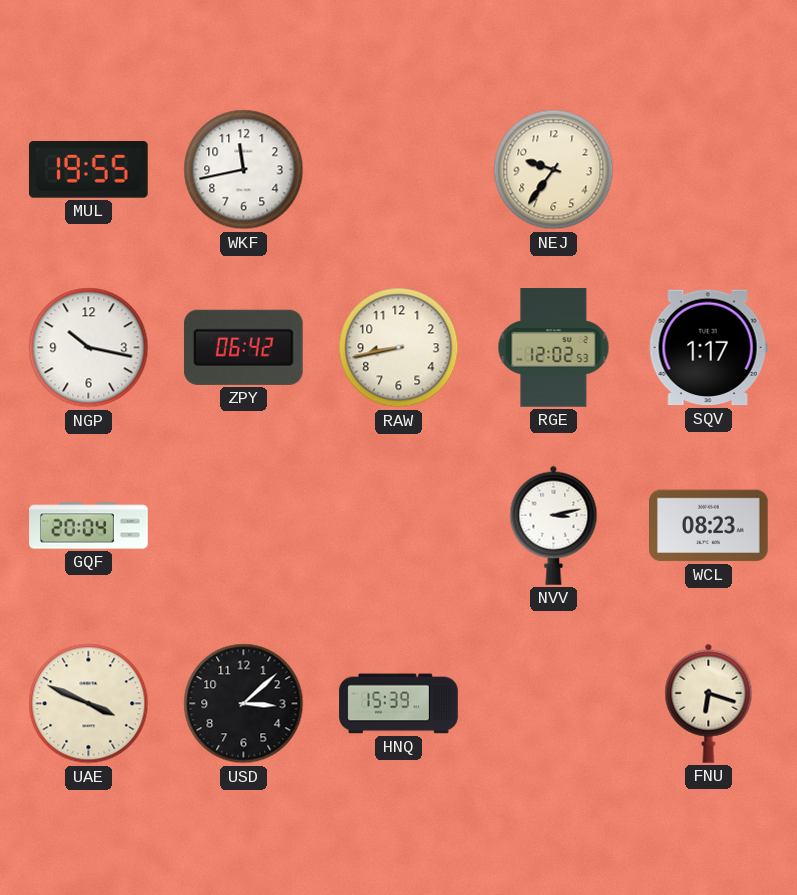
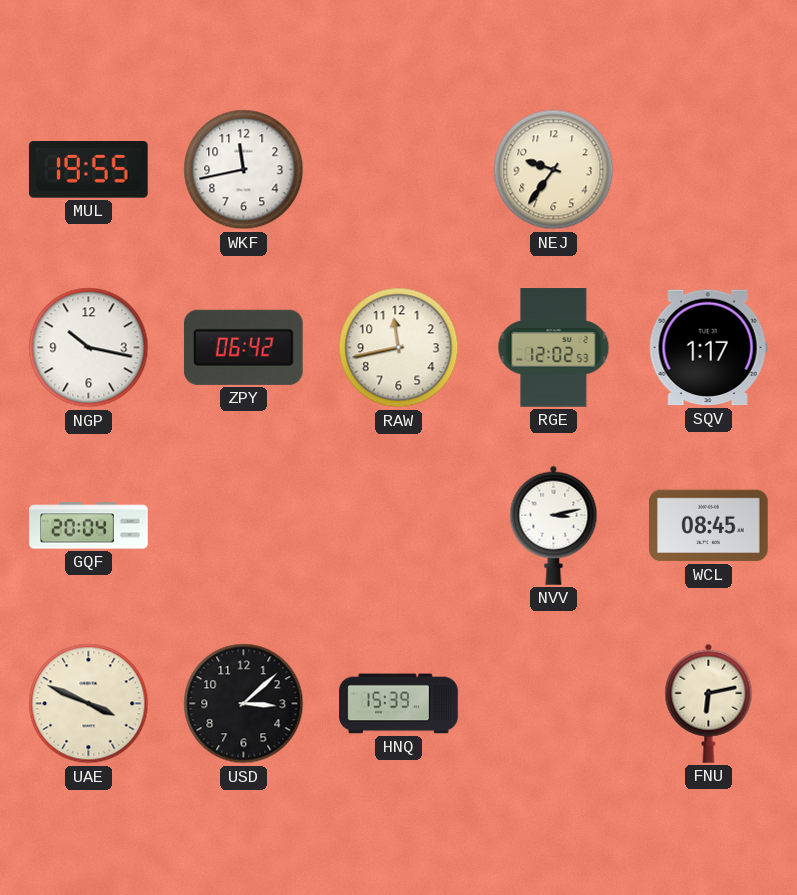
RAW: 8:43 -> 11:43
WCL: 08:23 -> 08:45
FNU: 6:18 -> 6:13
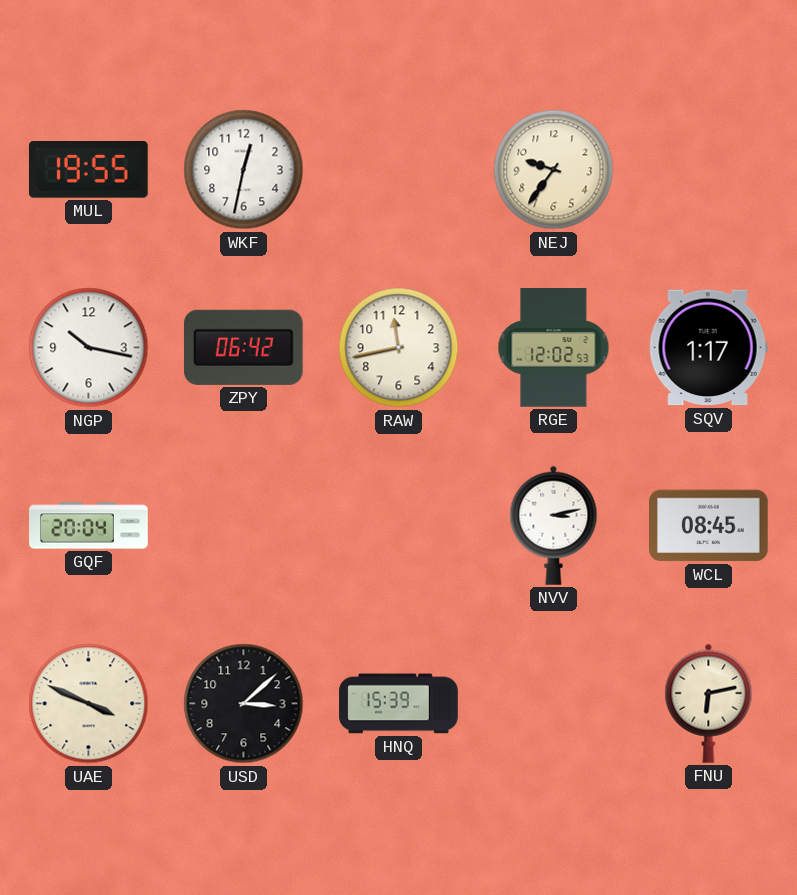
WKF: 11:43 -> 12:32
